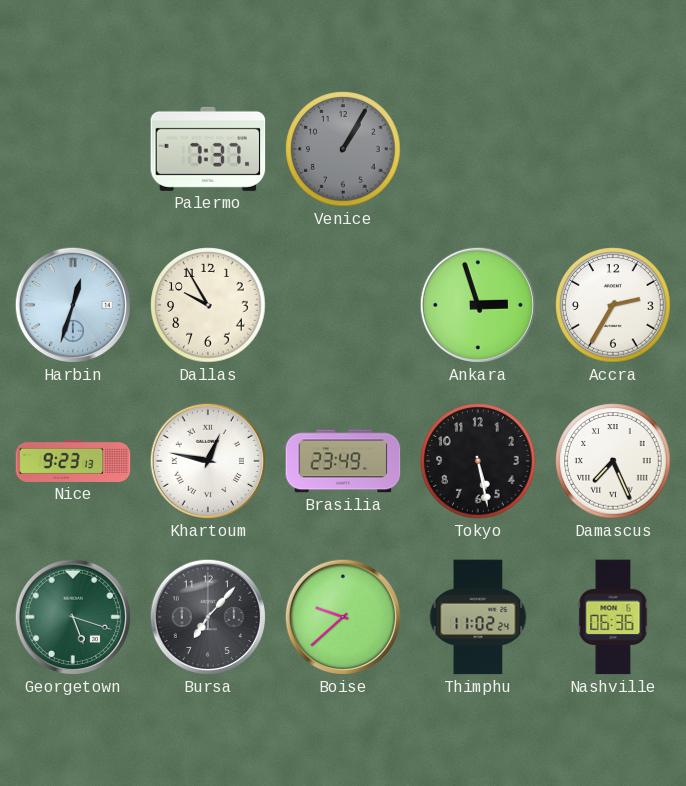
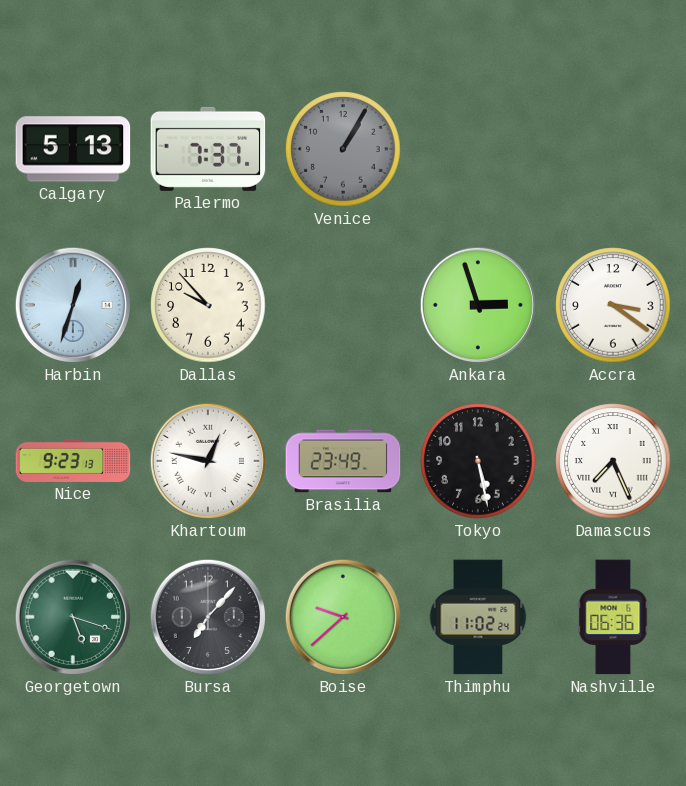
Calgary: none -> 5:13
Dallas: 9:55 -> 9:53
Accra: 2:35 -> 3:21
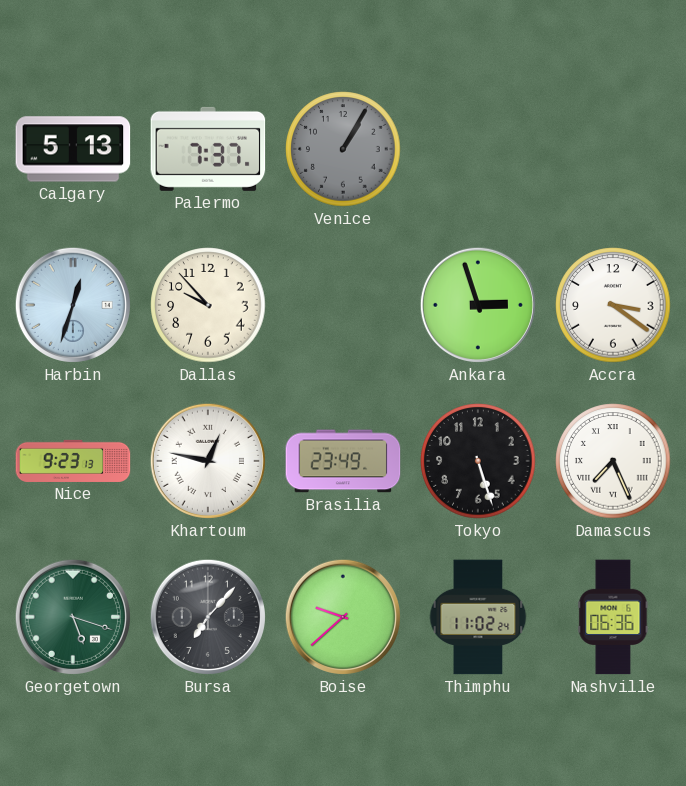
Tokyo: 5:28 -> 5:27
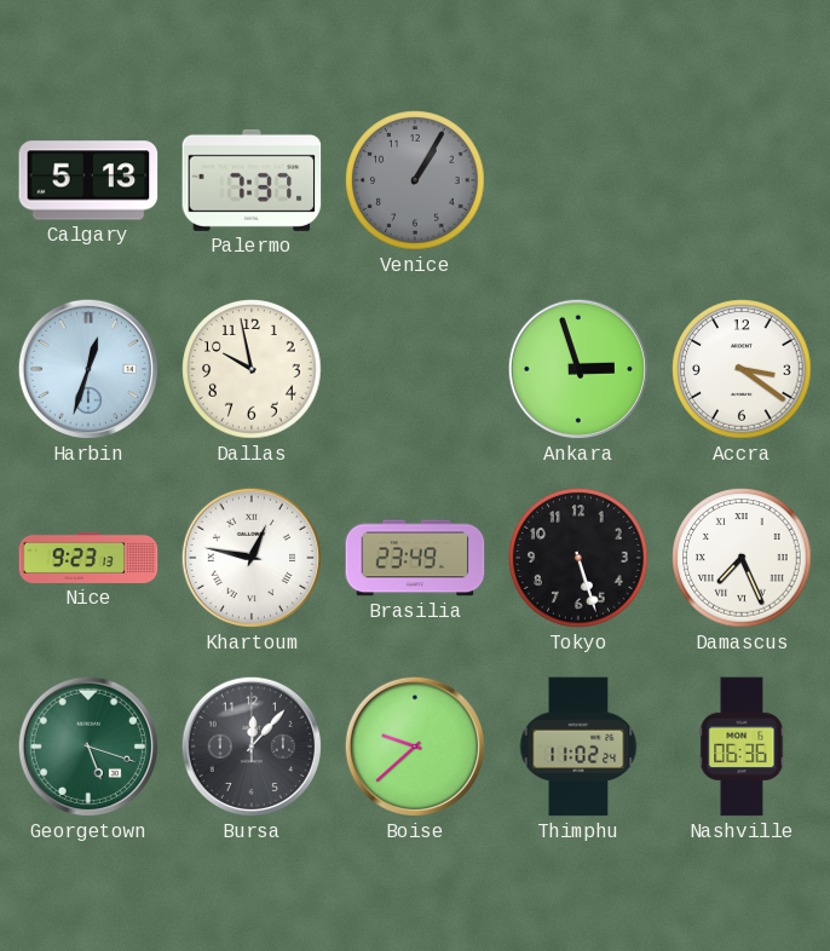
Dallas: 9:53 -> 9:58
Bursa: 7:07 -> 12:07
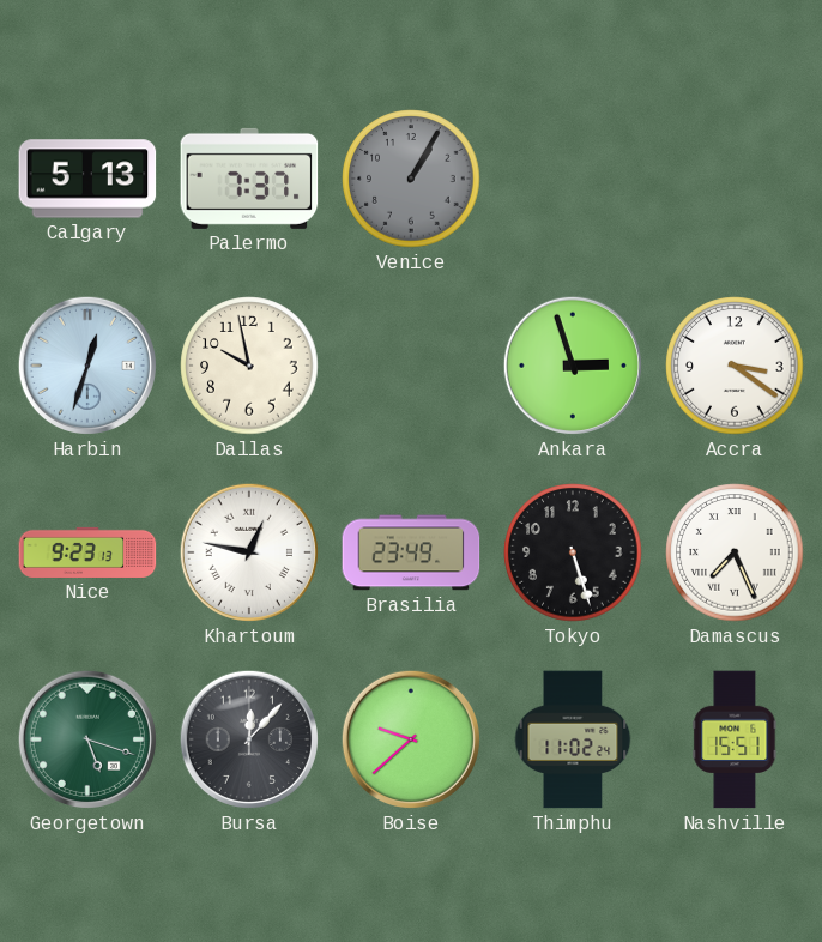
Nashville: 06:36 -> 15:51
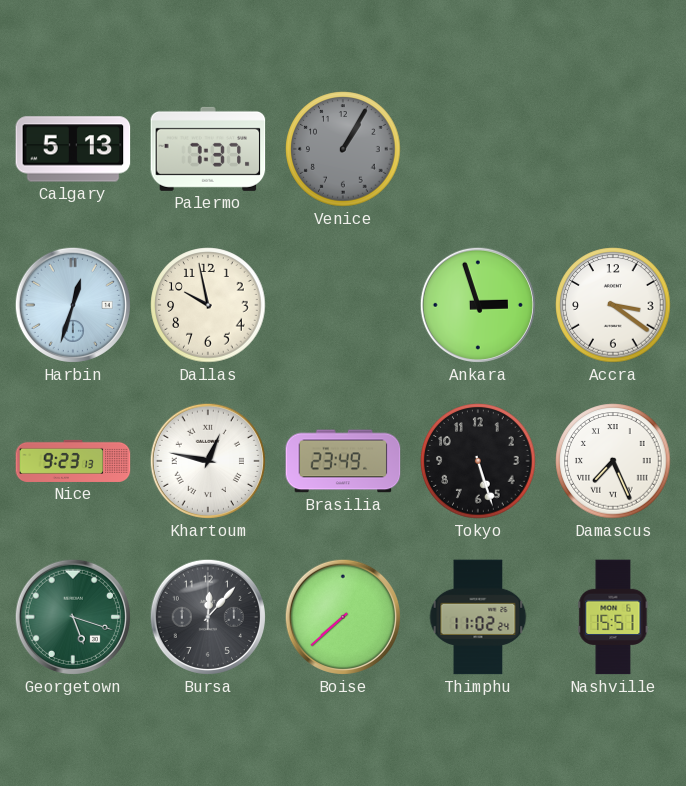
Boise: 9:38 -> 7:38
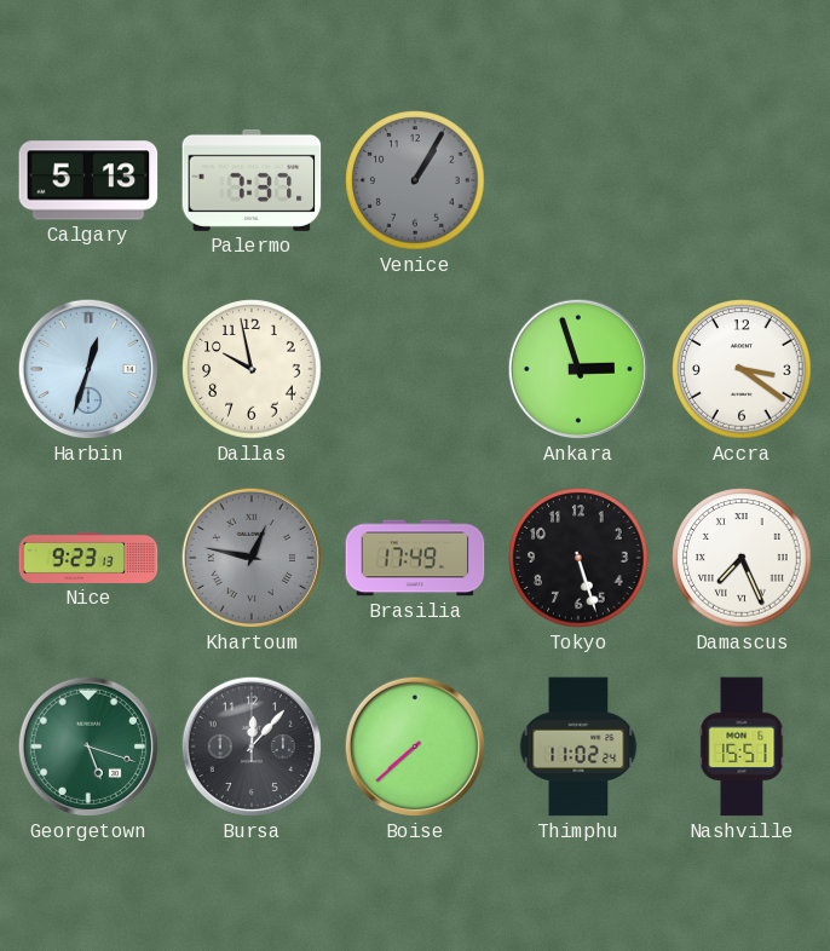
Khartoum dial: white -> grey
Brasilia: 23:49 -> 17:49
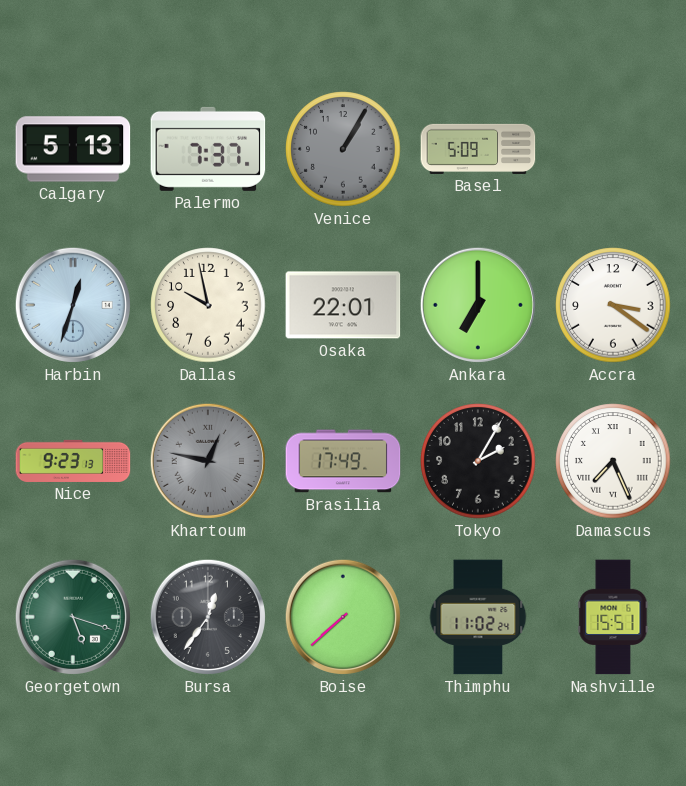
Basel: none -> 5:09
Osaka: none -> 22:01
Ankara: 2:57 -> 7:00
Tokyo: 5:27 -> 2:05
Bursa: 12:07 -> 12:36
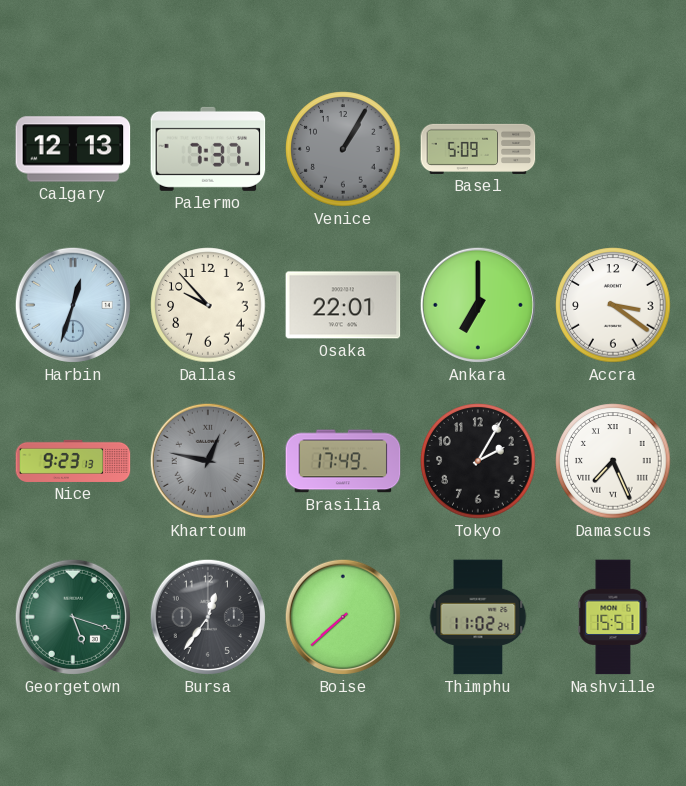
Calgary: 5:13 -> 12:13
Dallas: 9:58 -> 9:53
